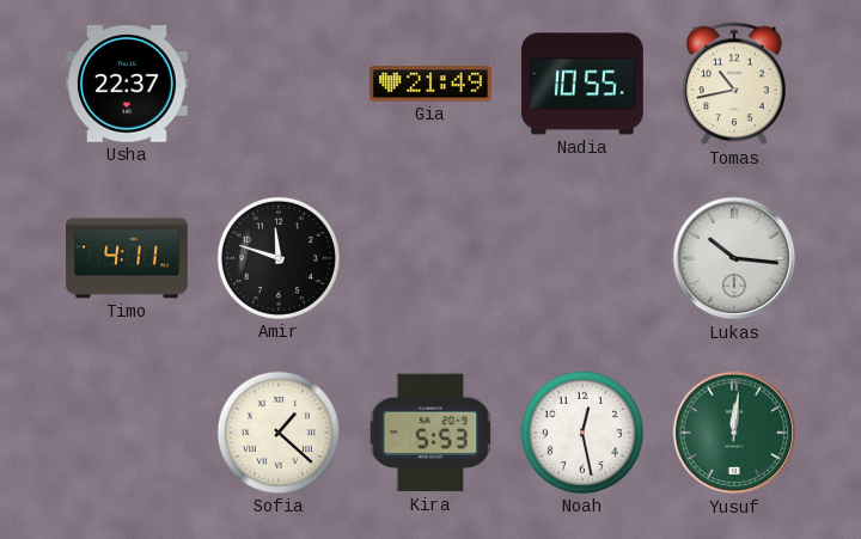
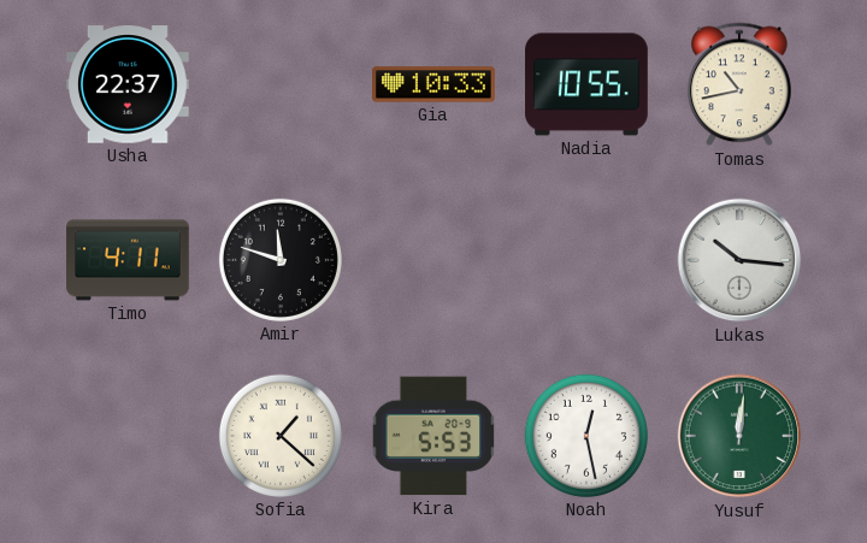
Gia: 21:49 -> 10:33
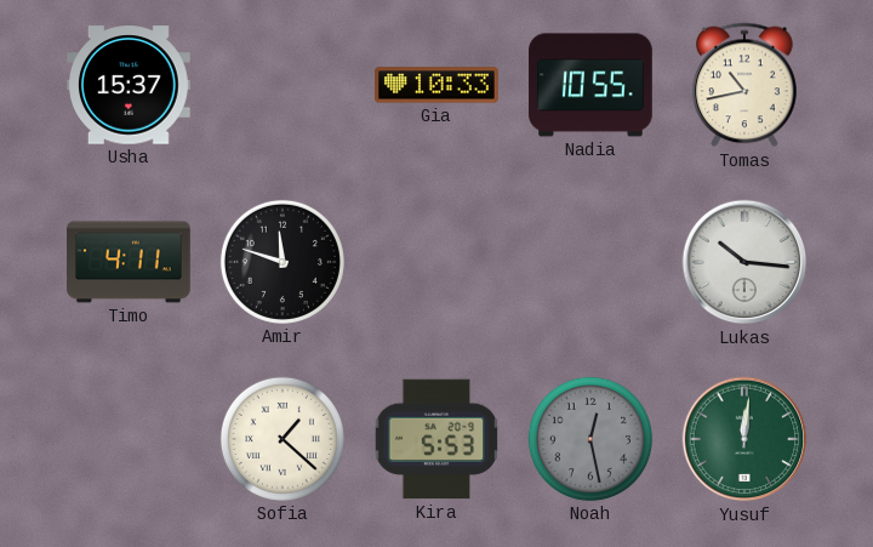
Usha: 22:37 -> 15:37
Noah dial: white -> grey
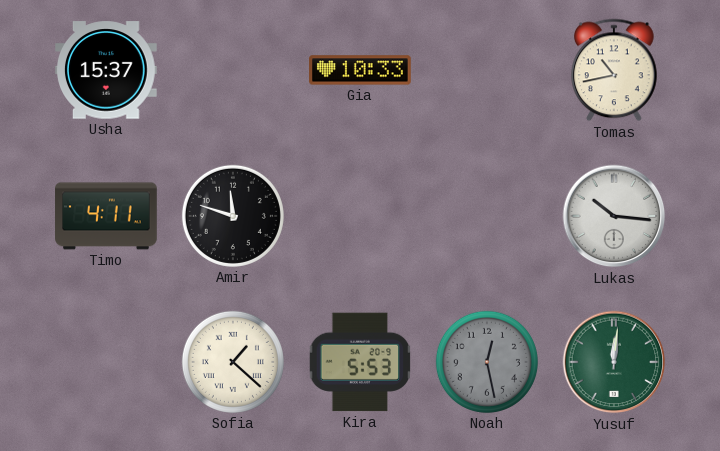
Nadia: 10:55 -> none
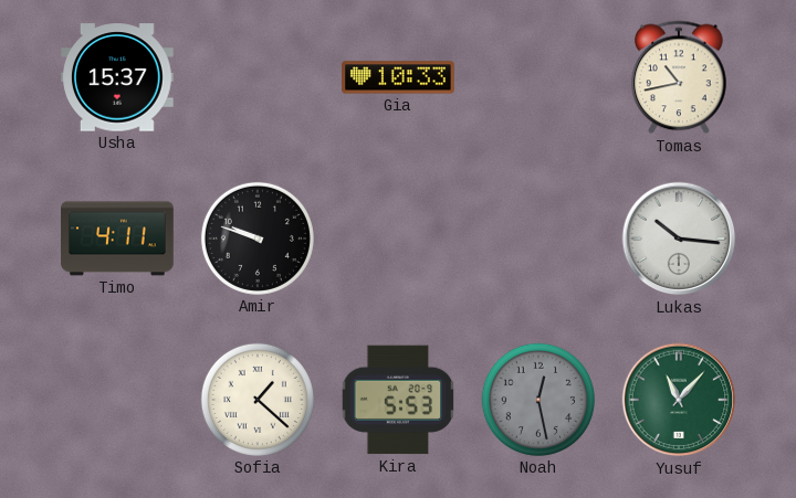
Amir: 11:48 -> 9:48
Yusuf: 12:01 -> 11:07
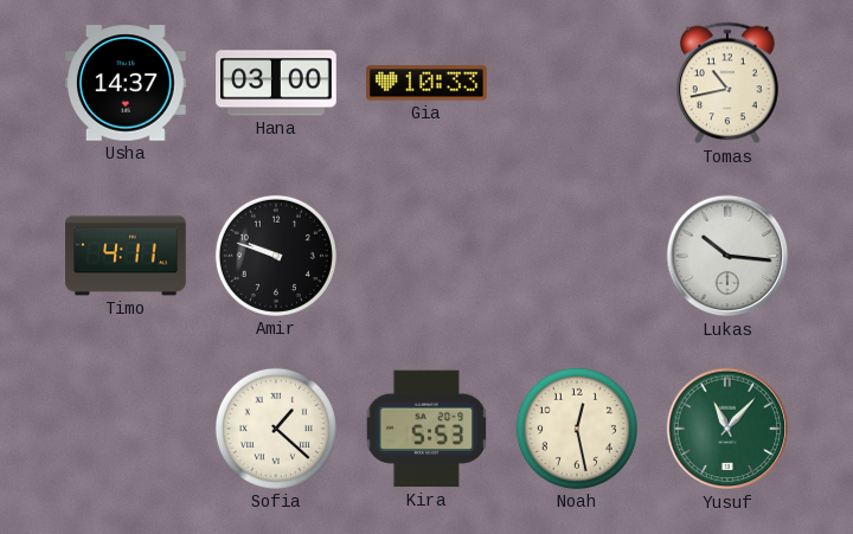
Usha: 15:37 -> 14:37
Hana: none -> 03:00
Noah dial: grey -> cream
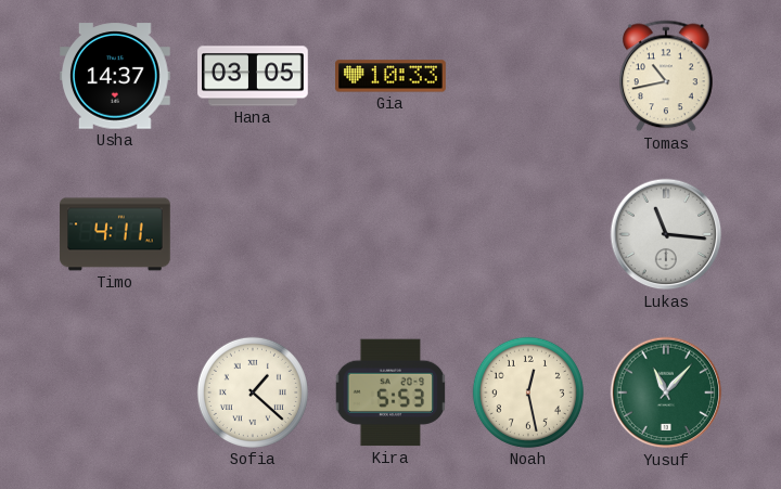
Hana: 03:00 -> 03:05
Amir: 9:48 -> none
Lukas: 10:16 -> 11:16
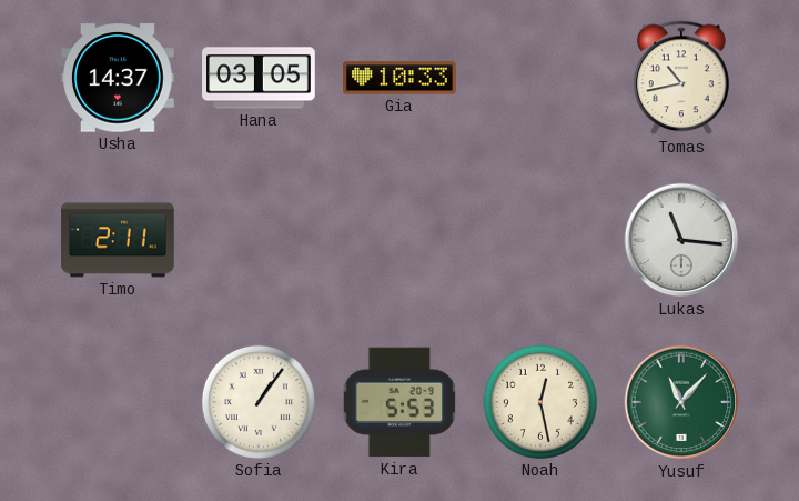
Timo: 4:11 -> 2:11
Sofia: 1:22 -> 1:06
